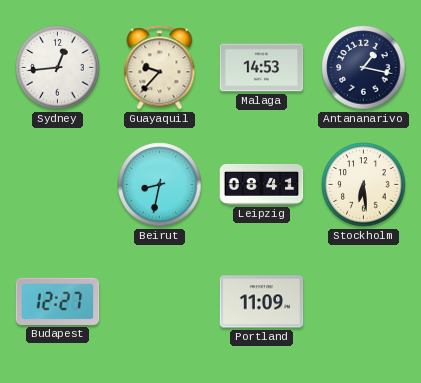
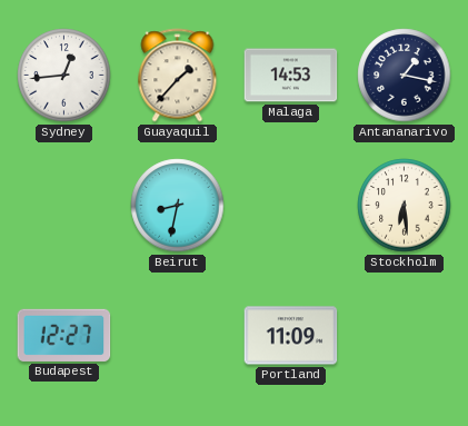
Guayaquil: 9:37 -> 1:37
Leipzig: 08:41 -> none
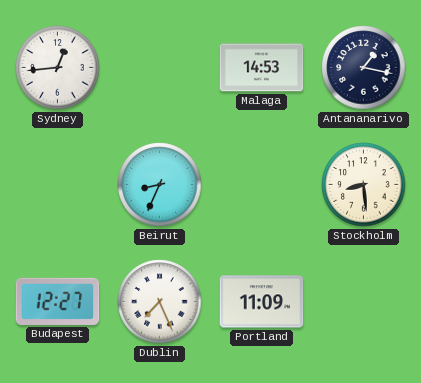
Guayaquil: 1:37 -> none
Beirut: 8:32 -> 8:34
Stockholm: 6:29 -> 8:29
Dublin: none -> 7:26
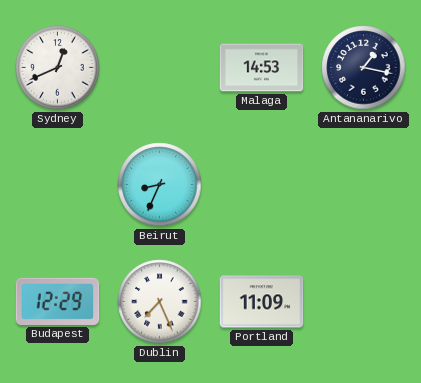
Sydney: 12:44 -> 12:41
Stockholm: 8:29 -> none
Budapest: 12:27 -> 12:29
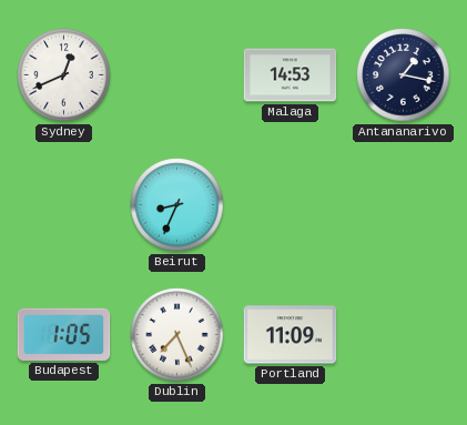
Budapest: 12:29 -> 1:05
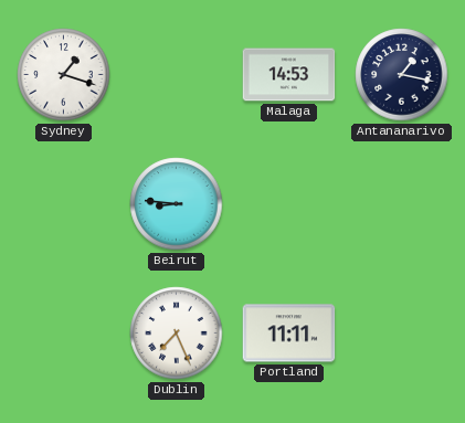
Sydney: 12:41 -> 1:18
Beirut: 8:34 -> 8:46
Budapest: 1:05 -> none
Portland: 11:09 -> 11:11
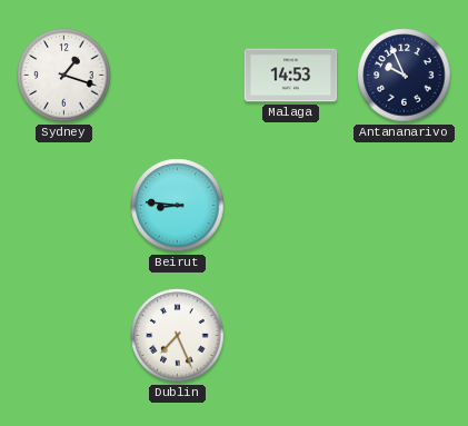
Antananarivo: 1:17 -> 9:56
Portland: 11:11 -> none
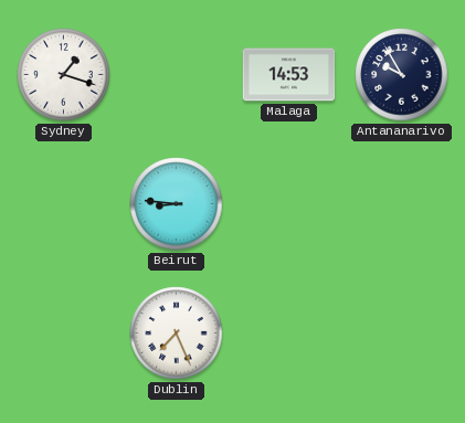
Antananarivo: 9:56 -> 9:55
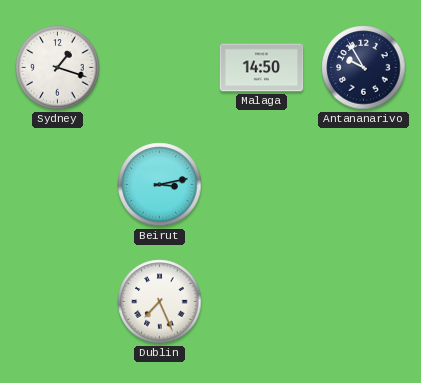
Malaga: 14:53 -> 14:50
Beirut: 8:46 -> 3:13
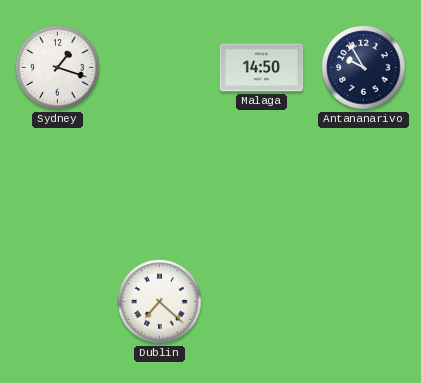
Beirut: 3:13 -> none
Dublin: 7:26 -> 7:22
